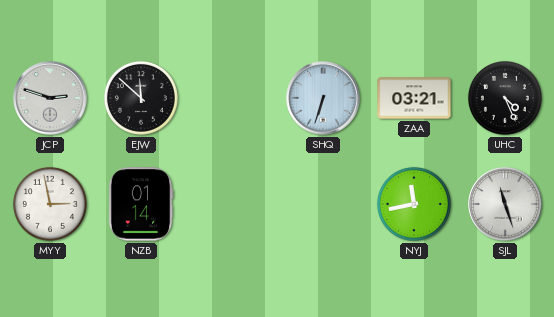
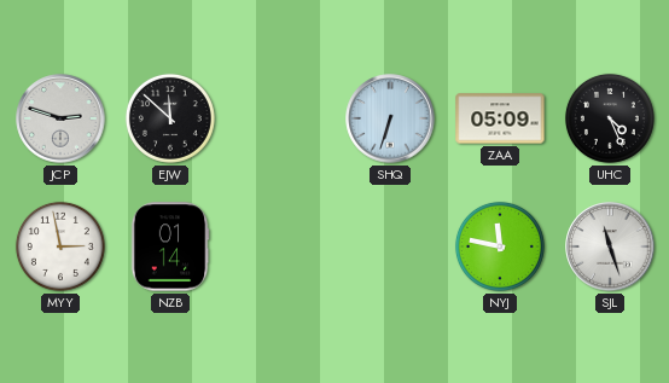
ZAA: 03:21 -> 05:09
NYJ: 11:43 -> 11:47
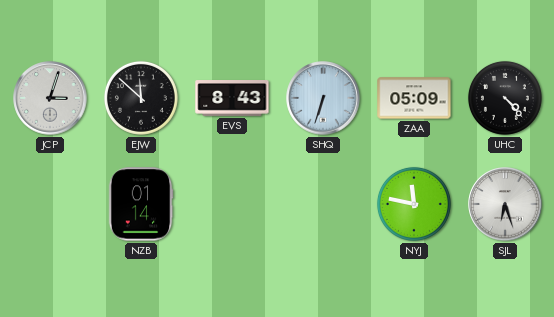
JCP: 2:48 -> 3:03
EVS: none -> 8:43
UHC: 4:26 -> 4:23
MYY: 2:58 -> none
SJL: 11:27 -> 6:27
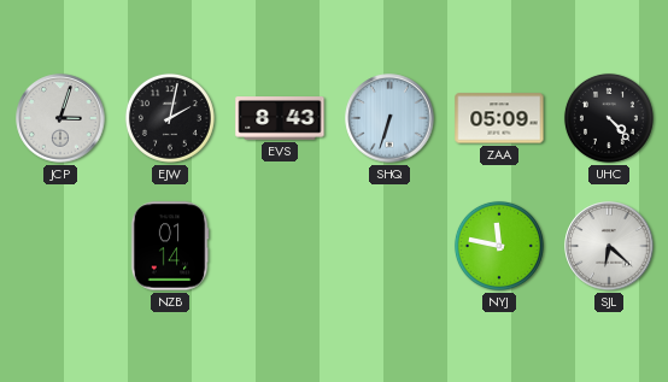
EJW: 11:52 -> 2:02
SJL: 6:27 -> 6:22
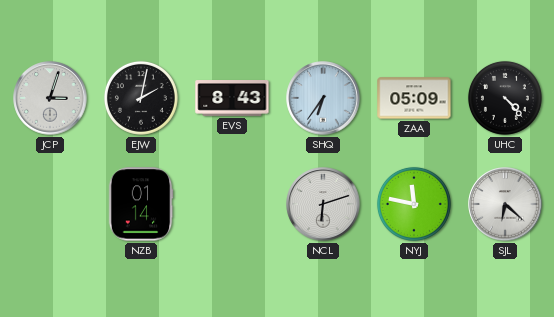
SHQ: 6:33 -> 6:36
NCL: none -> 6:12
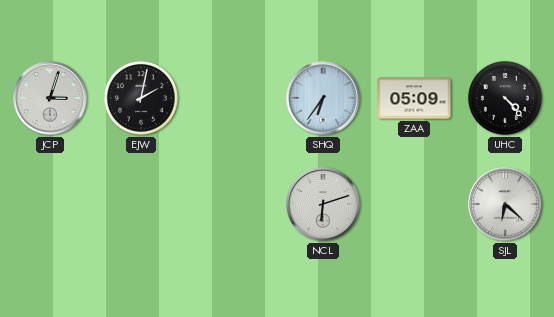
EVS: 8:43 -> none
NZB: 01:14 -> none
NYJ: 11:47 -> none
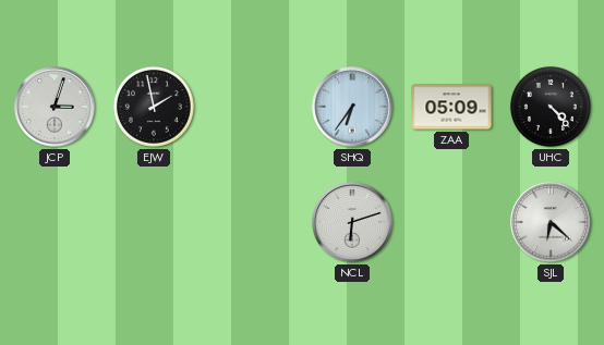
EJW: 2:02 -> 1:58
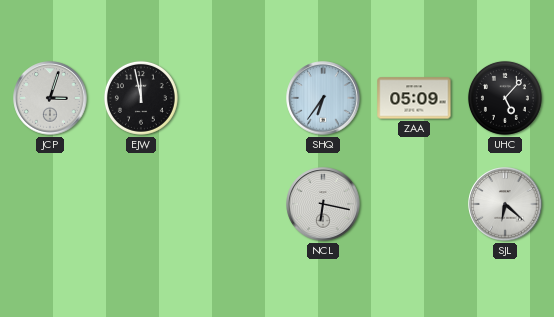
EJW: 1:58 -> 11:58
UHC: 4:23 -> 5:07
NCL: 6:12 -> 6:17
